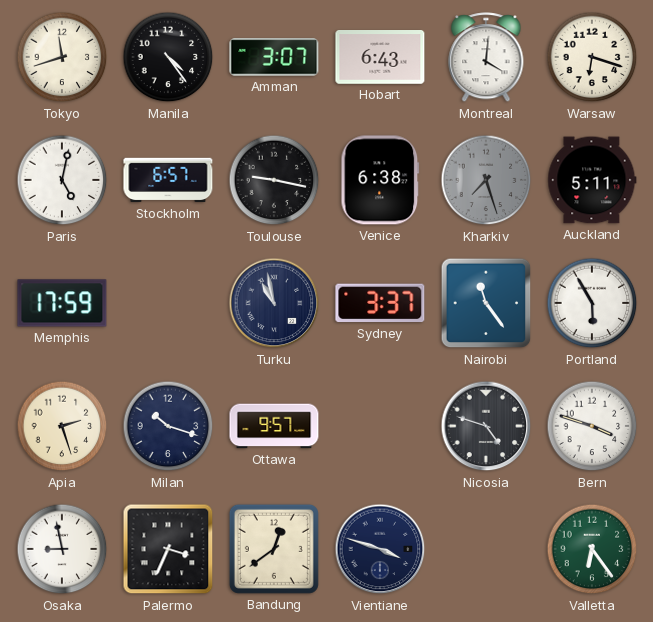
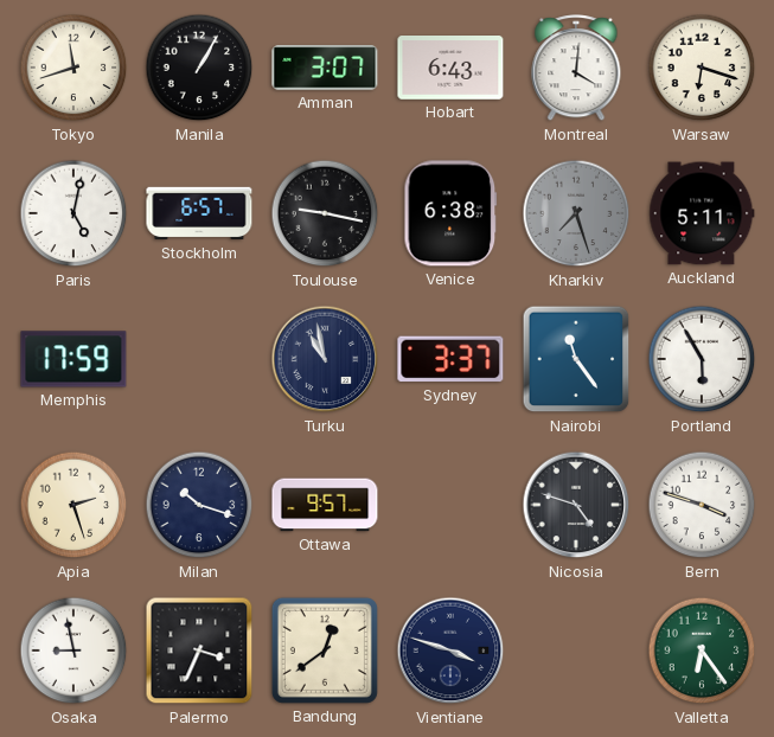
Manila: 4:24 -> 1:05
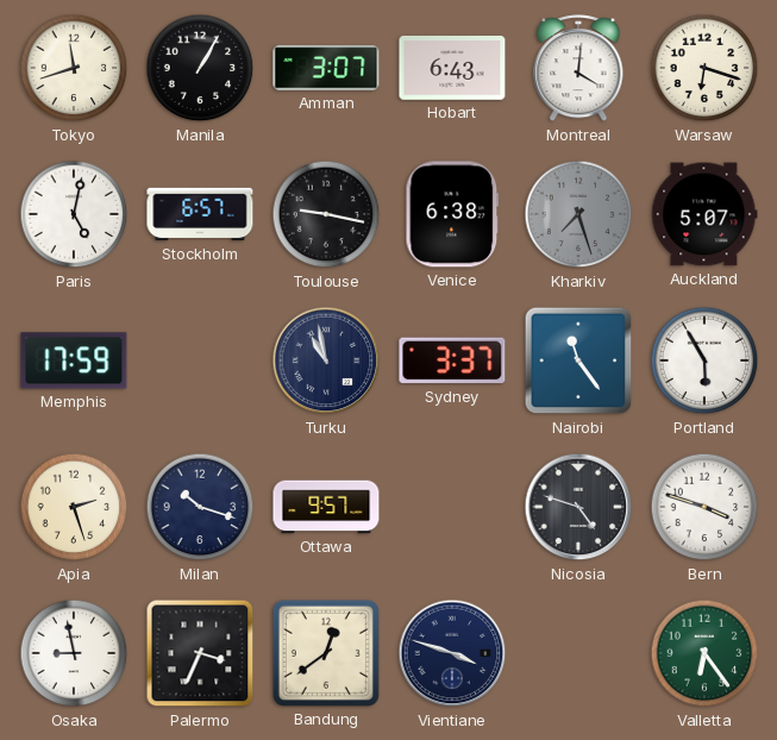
Auckland: 5:11 -> 5:07
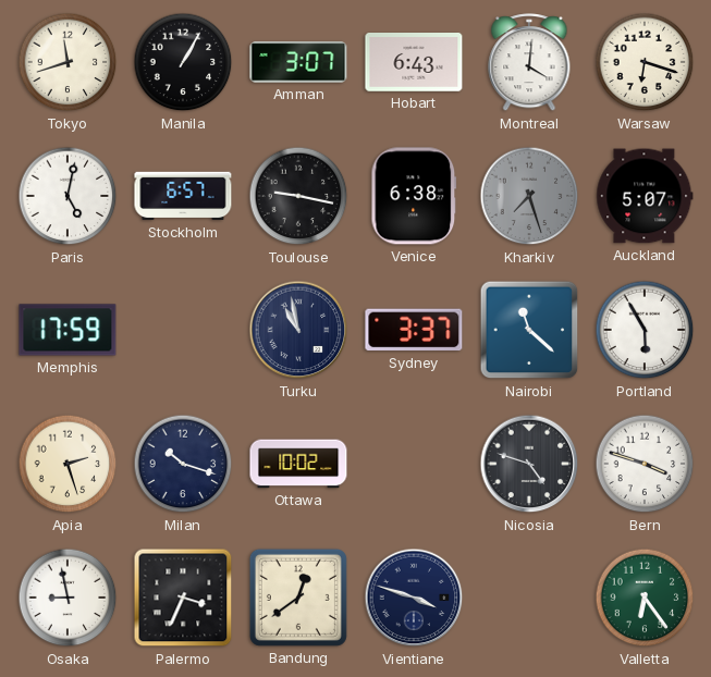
Nairobi: 11:24 -> 11:22
Ottawa: 9:57 -> 10:02
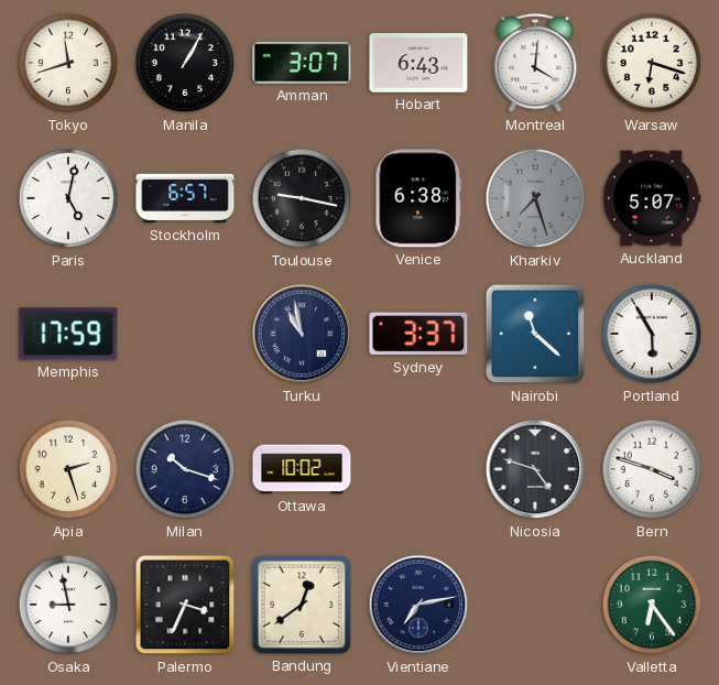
Vientiane: 3:48 -> 7:13
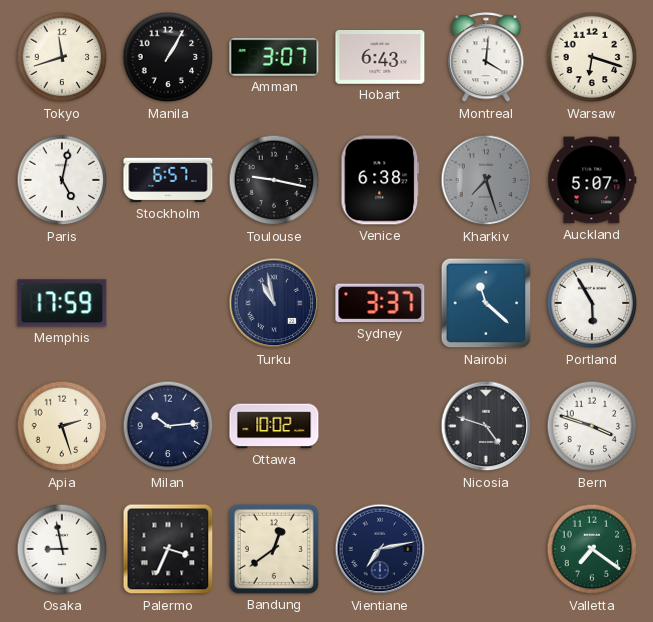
Milan: 10:18 -> 10:14
Valletta: 6:24 -> 7:21
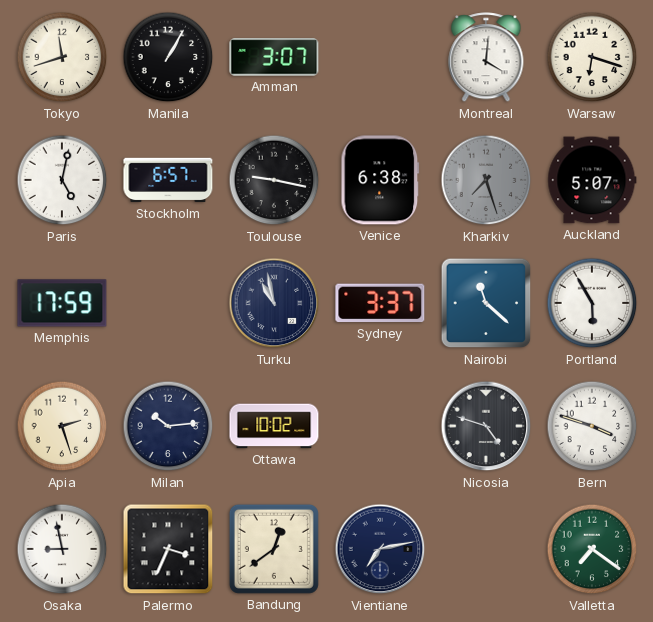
Hobart: 6:43 -> none
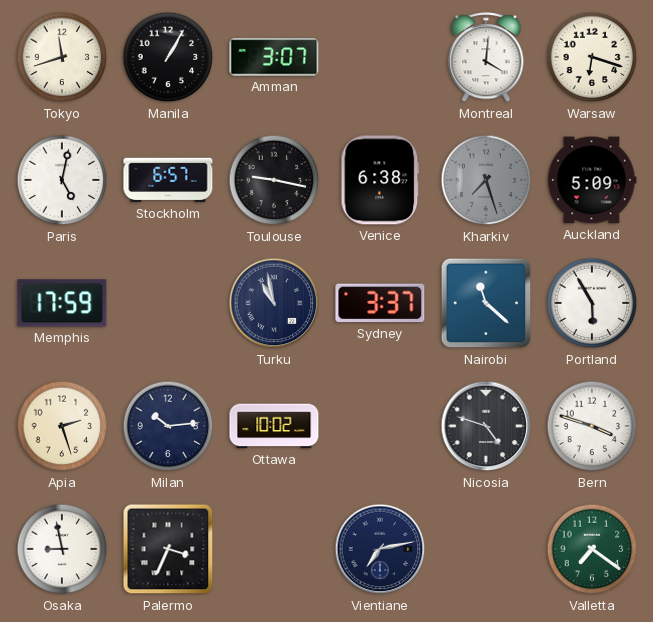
Auckland: 5:07 -> 5:09
Bandung: 12:39 -> none
